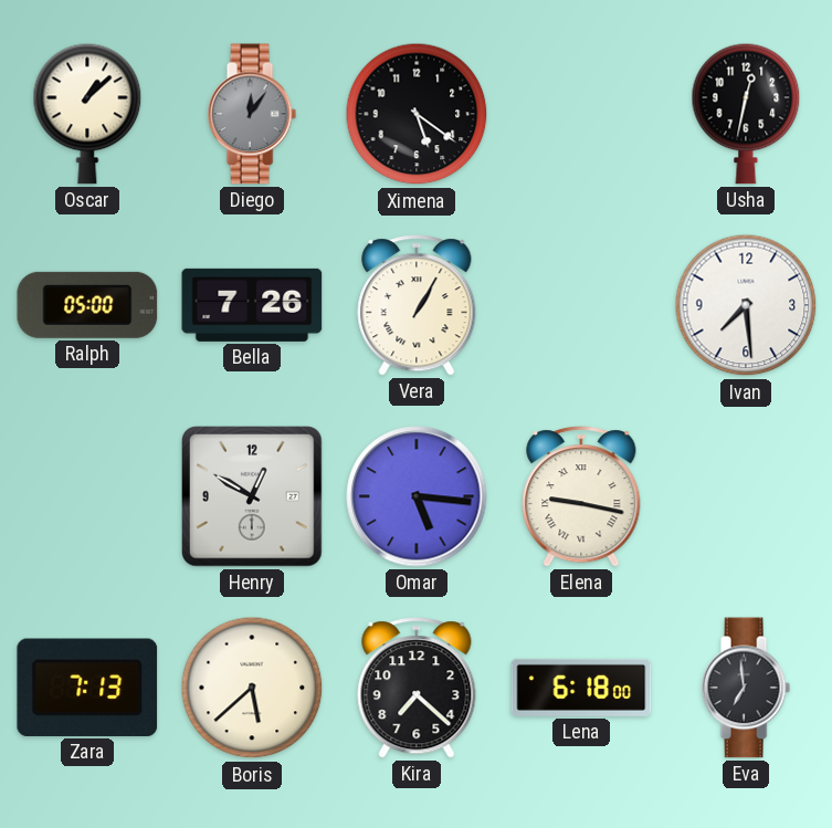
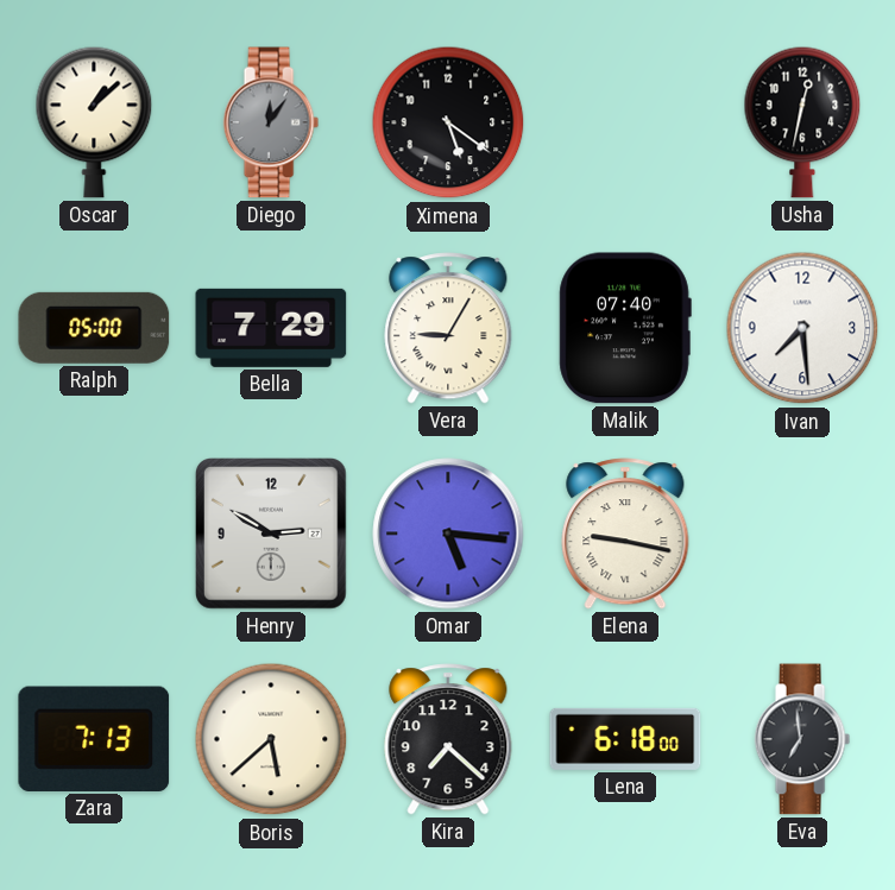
Bella: 7:26 -> 7:29
Vera: 1:05 -> 9:05
Malik: none -> 07:40
Henry: 12:50 -> 2:50
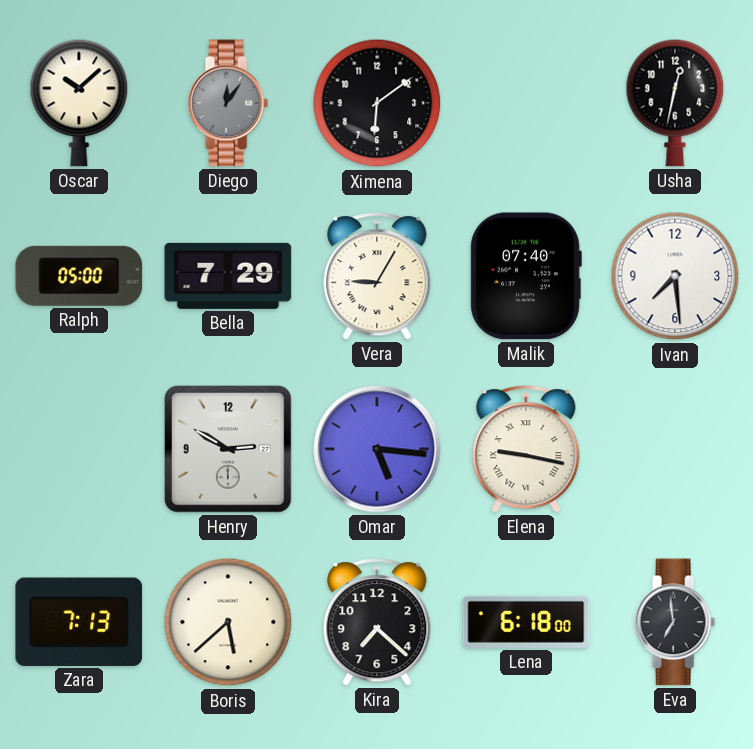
Oscar: 1:08 -> 10:08
Ximena: 5:21 -> 6:09
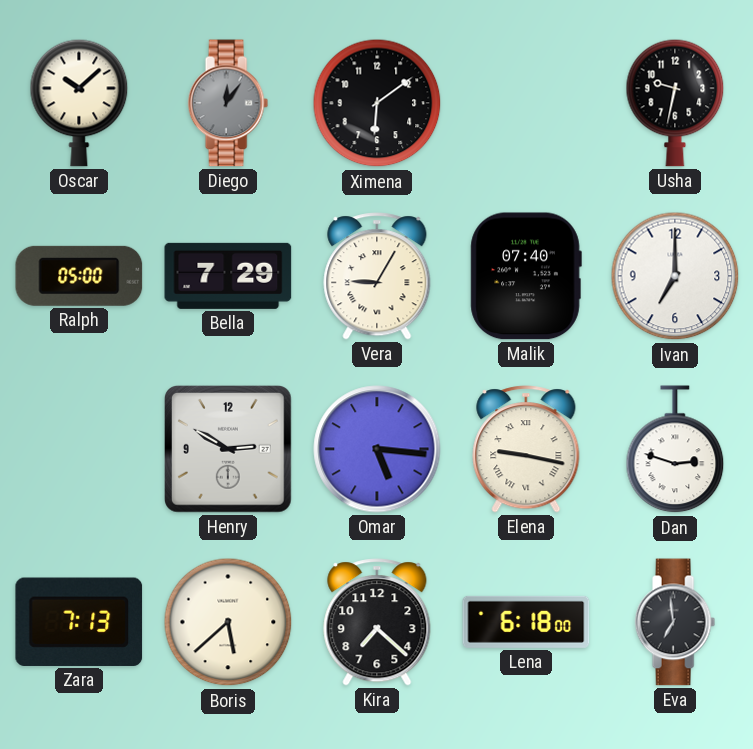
Usha: 12:32 -> 9:32
Ivan: 7:29 -> 7:00
Dan: none -> 2:48
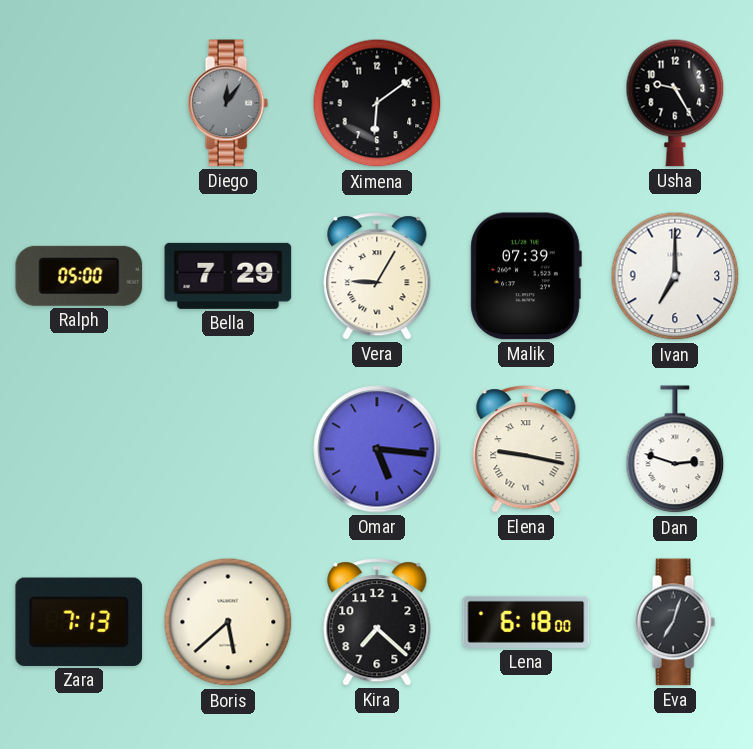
Oscar: 10:08 -> none
Usha: 9:32 -> 9:25
Malik: 07:40 -> 07:39
Henry: 2:50 -> none
Eva: 6:59 -> 7:03
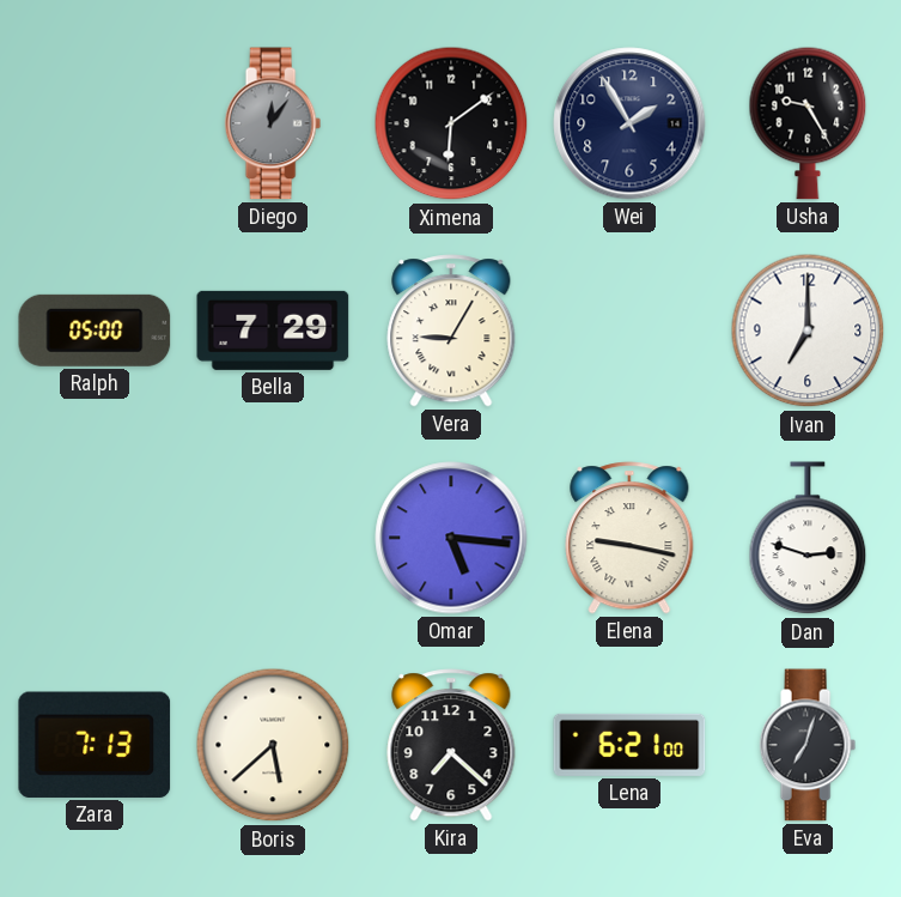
Wei: none -> 1:55
Malik: 07:39 -> none
Lena: 6:18 -> 6:21
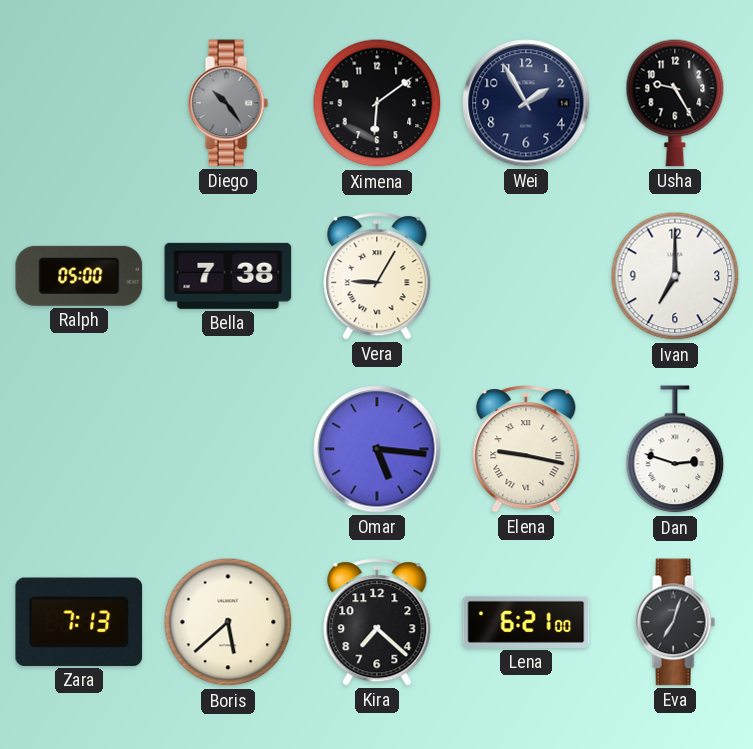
Diego: 12:06 -> 10:24
Bella: 7:29 -> 7:38
